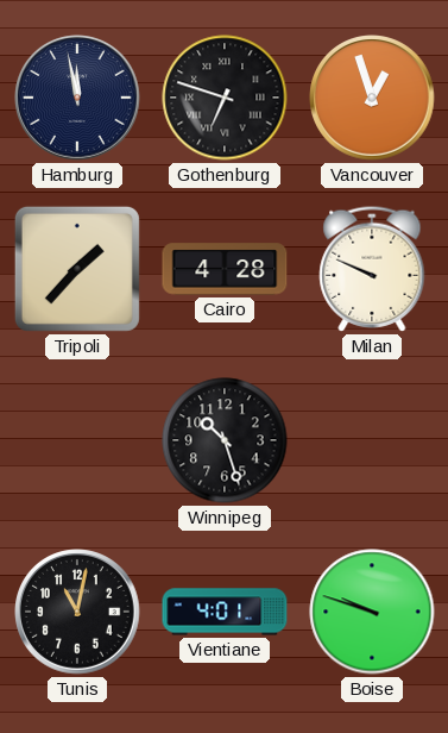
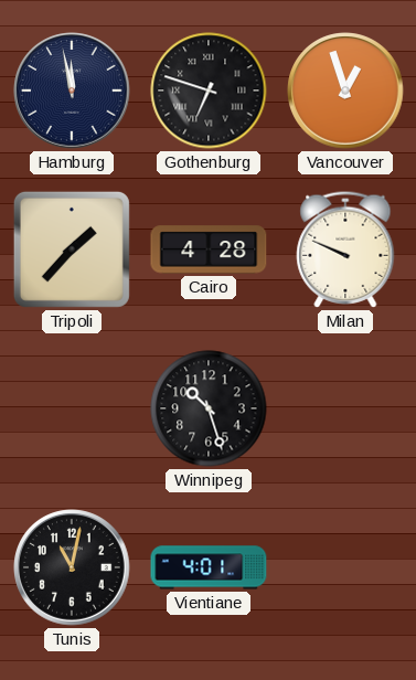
Boise: 9:48 -> none
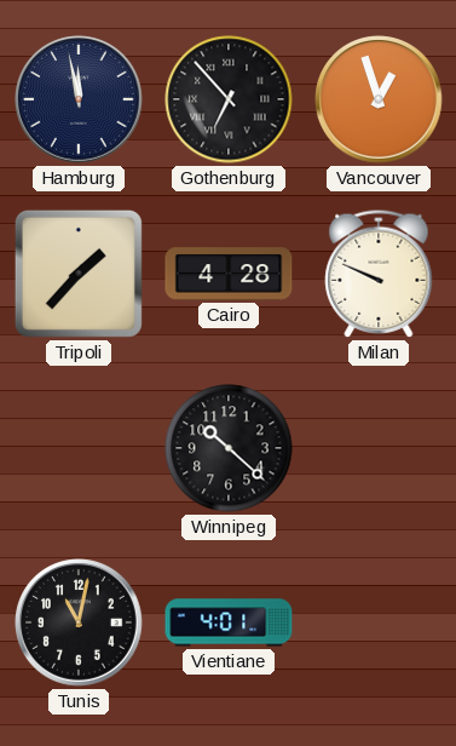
Gothenburg: 6:48 -> 6:53
Winnipeg: 10:27 -> 10:22
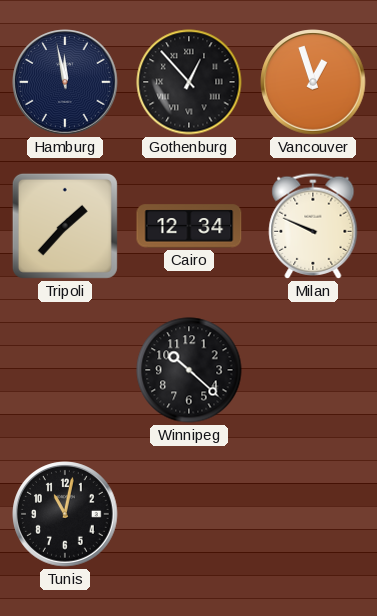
Gothenburg: 6:53 -> 12:53
Cairo: 4:28 -> 12:34
Vientiane: 4:01 -> none
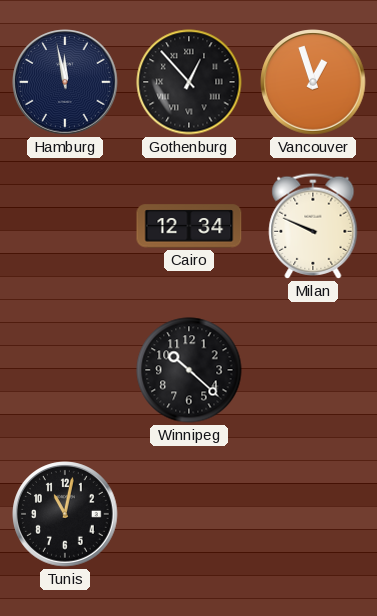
Tripoli: 1:37 -> none
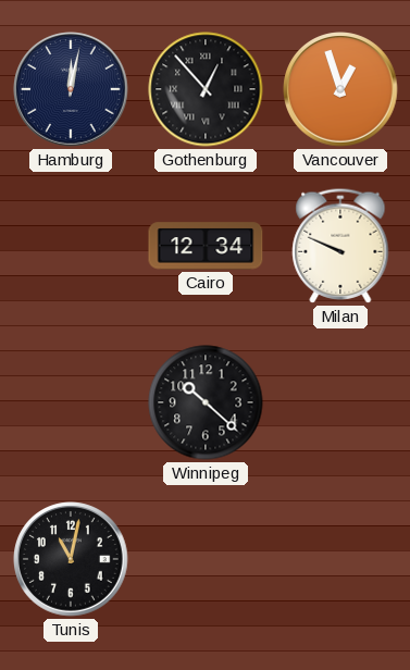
Hamburg: 11:58 -> 12:02
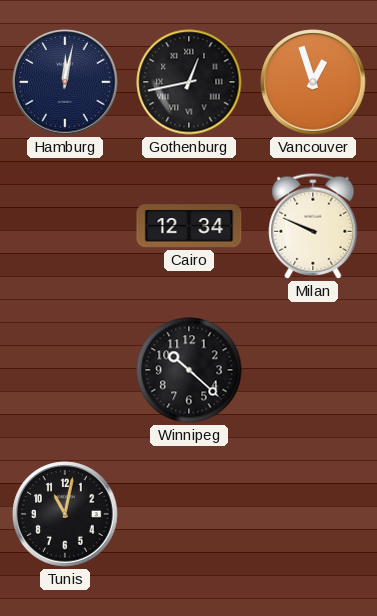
Gothenburg: 12:53 -> 12:43
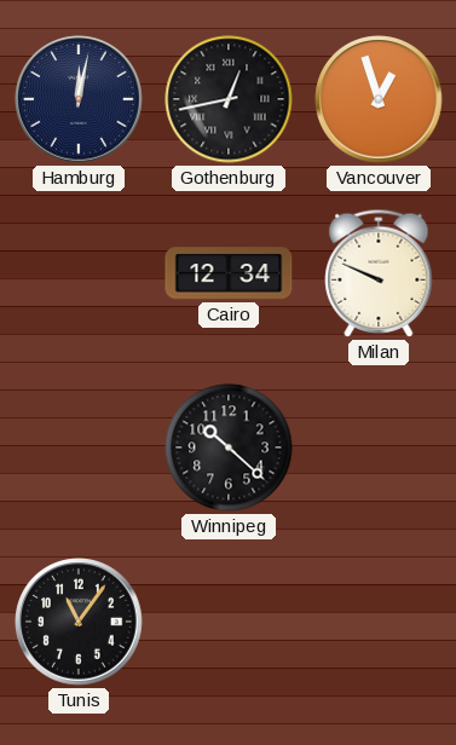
Tunis: 11:02 -> 11:06
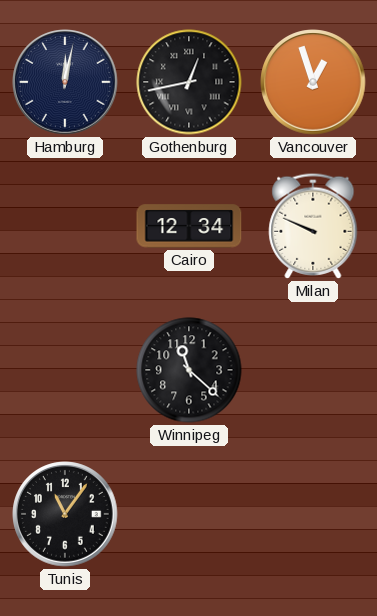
Winnipeg: 10:22 -> 11:22
